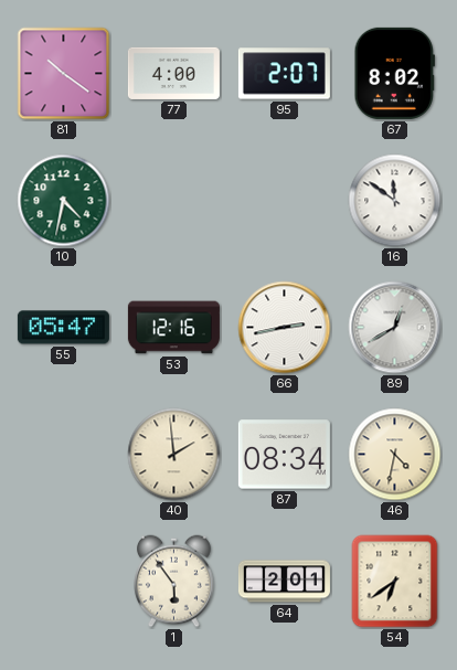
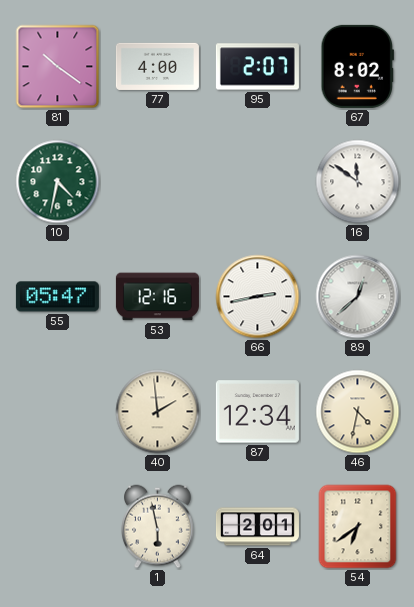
89: 12:40 -> 12:38
87: 08:34 -> 12:34
1: 5:54 -> 5:58
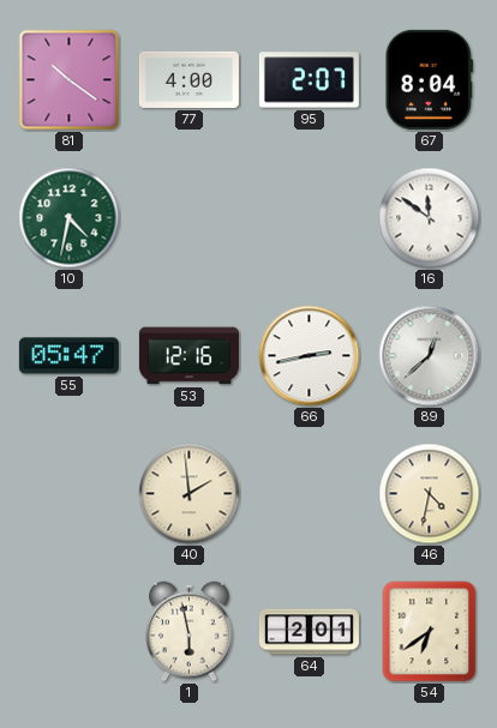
67: 8:02 -> 8:04
87: 12:34 -> none
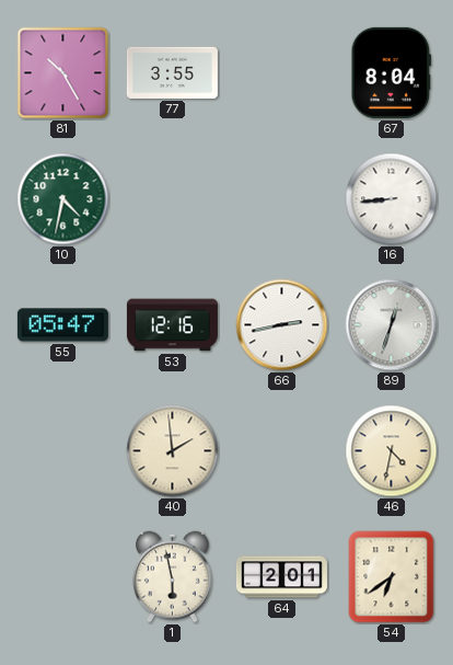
81: 10:21 -> 10:25
77: 4:00 -> 3:55
95: 2:07 -> none
16: 11:51 -> 8:44
89: 12:38 -> 12:33
